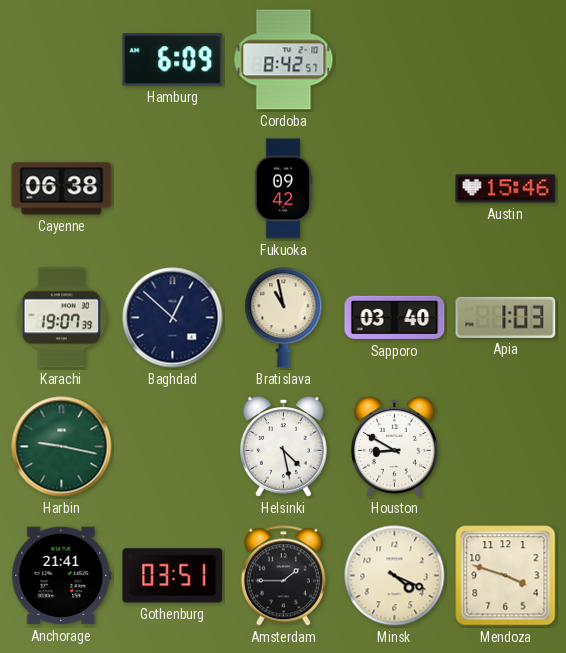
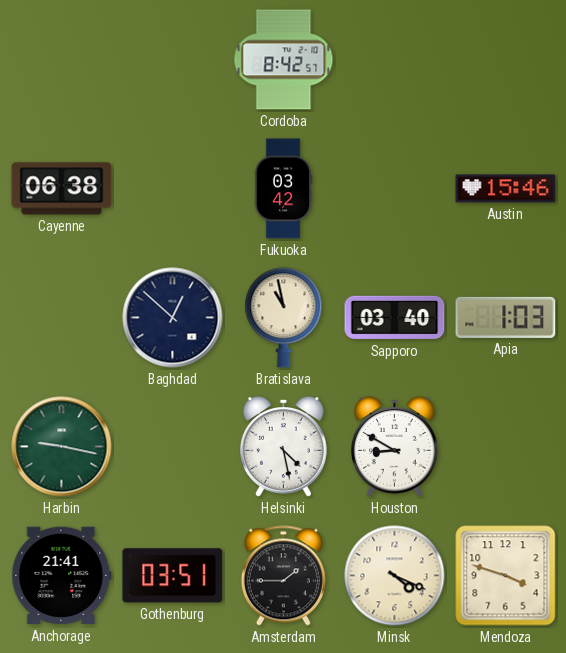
Hamburg: 6:09 -> none
Fukuoka: 09:42 -> 03:42
Karachi: 19:07 -> none
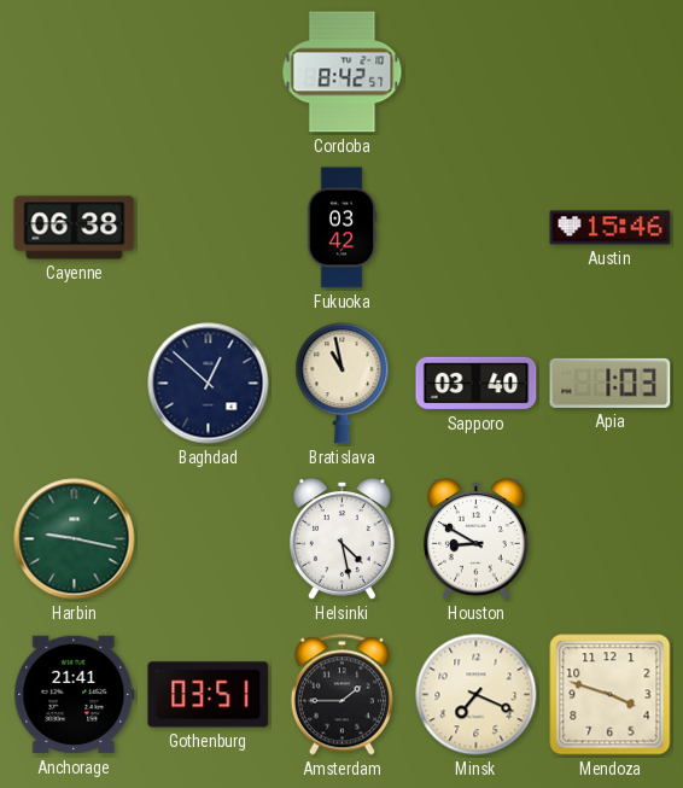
Minsk: 4:19 -> 7:19
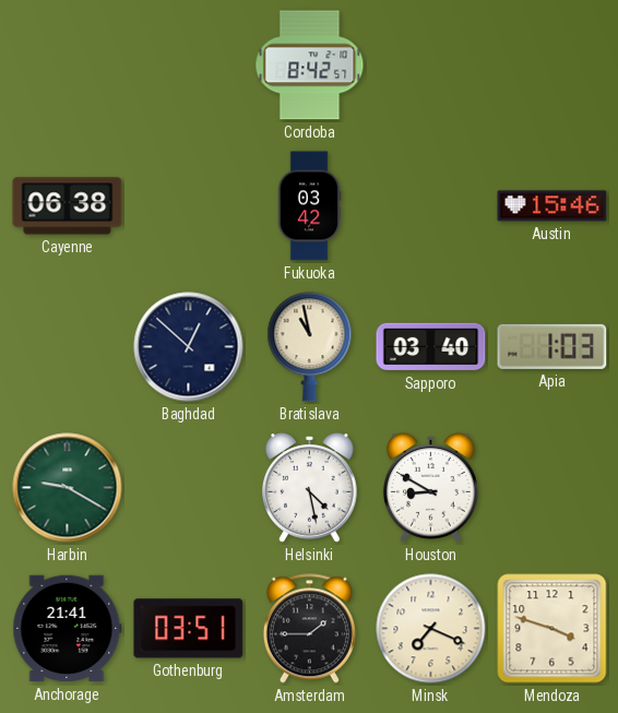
Harbin: 9:17 -> 9:20
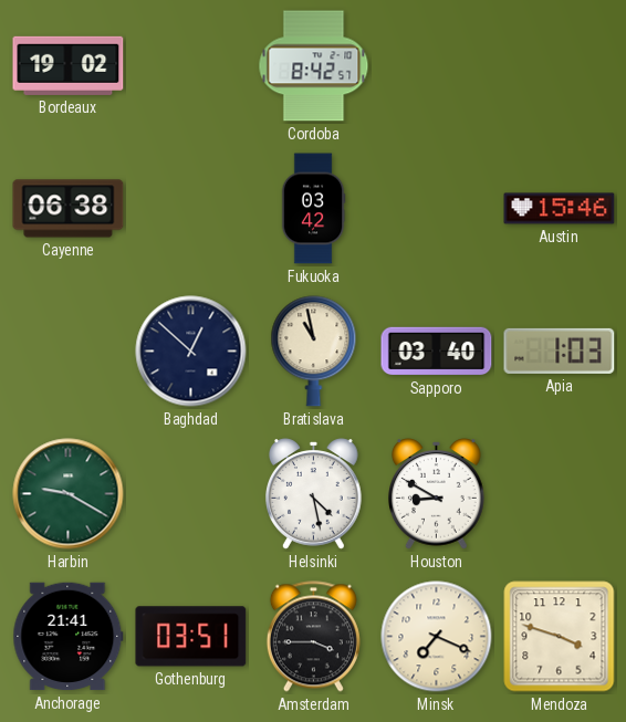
Bordeaux: none -> 19:02
Amsterdam: 1:45 -> 3:45
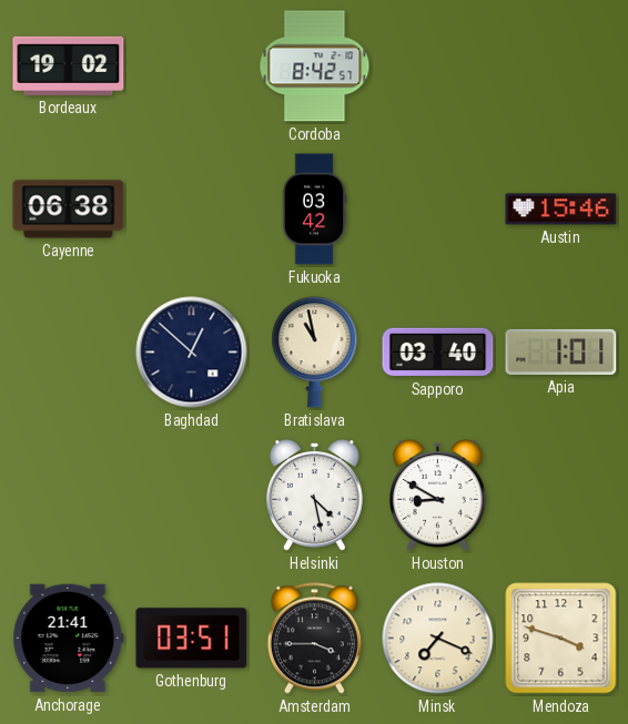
Apia: 1:03 -> 1:01
Harbin: 9:20 -> none
